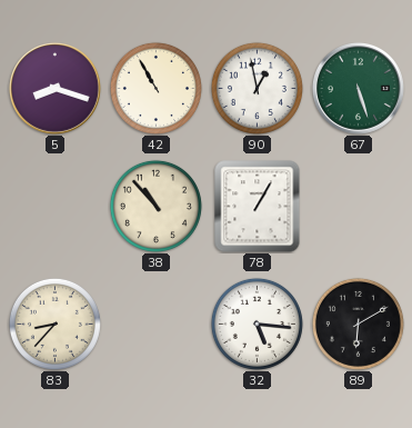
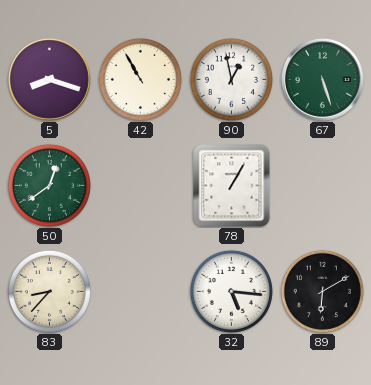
50: none -> 12:39
38: 10:53 -> none
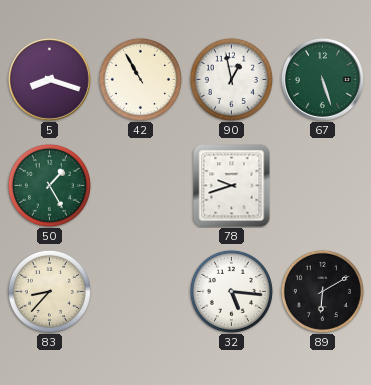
50: 12:39 -> 1:25
78: 1:05 -> 9:42
